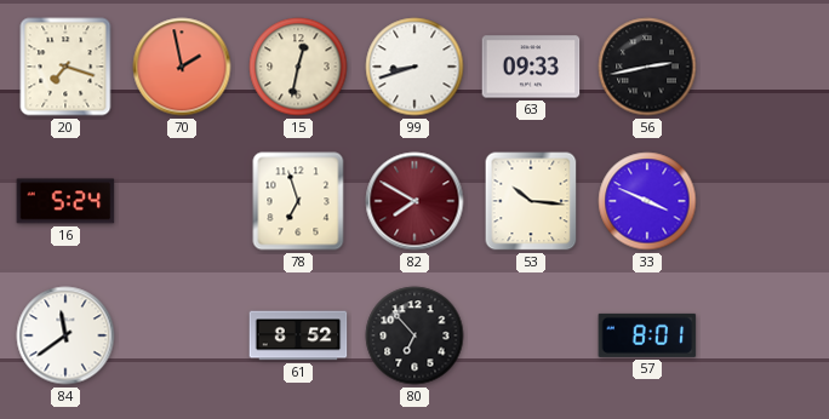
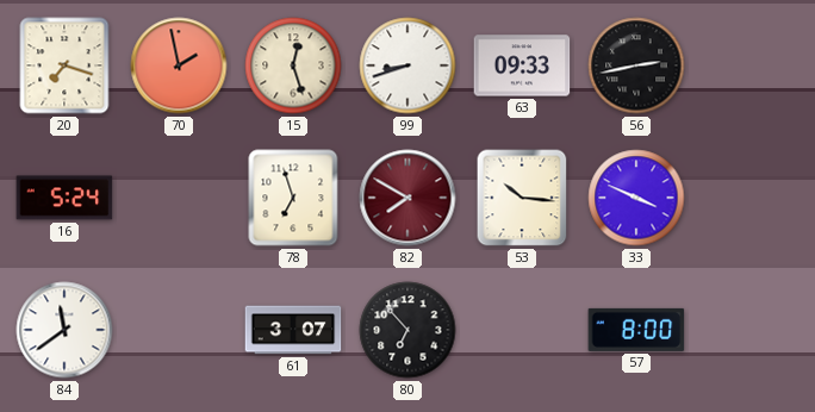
15: 12:32 -> 12:27
61: 8:52 -> 3:07
57: 8:01 -> 8:00
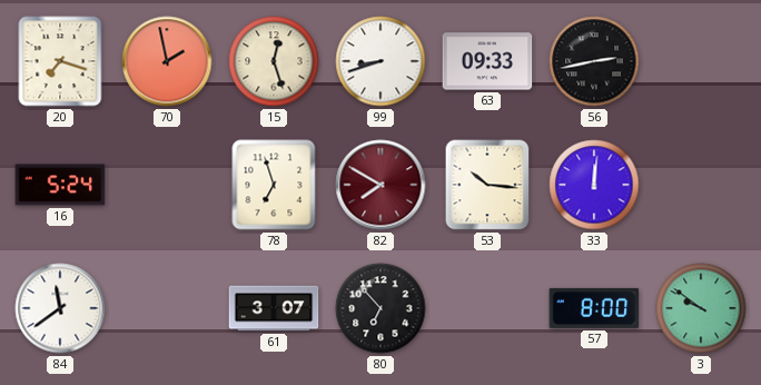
33: 3:49 -> 12:01
3: none -> 9:51
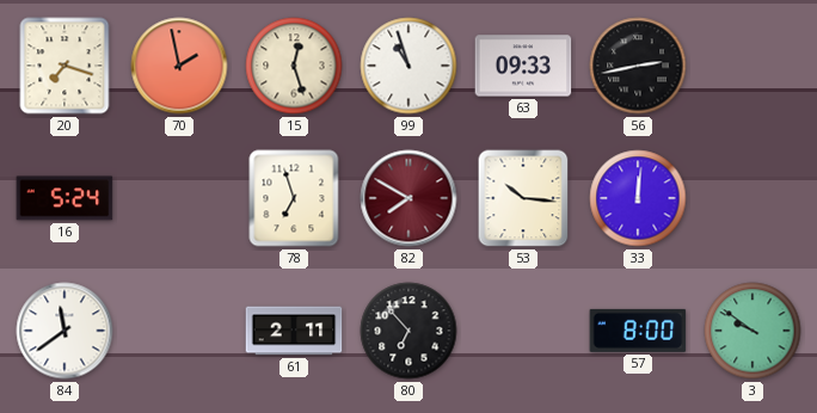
99: 8:42 -> 10:57
61: 3:07 -> 2:11
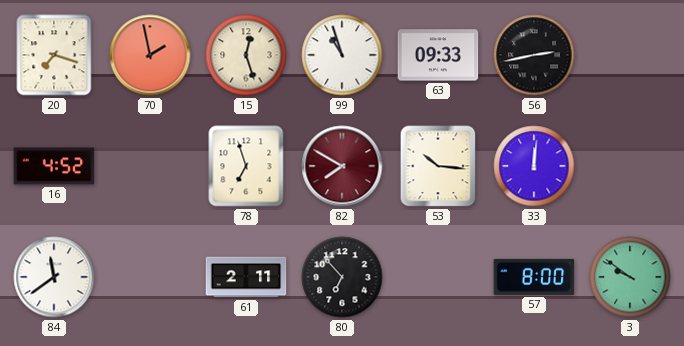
16: 5:24 -> 4:52
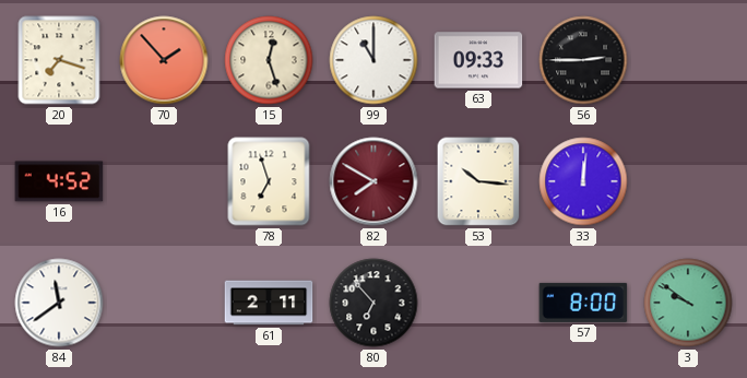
70: 1:58 -> 1:53
99: 10:57 -> 11:00
56: 2:43 -> 2:45
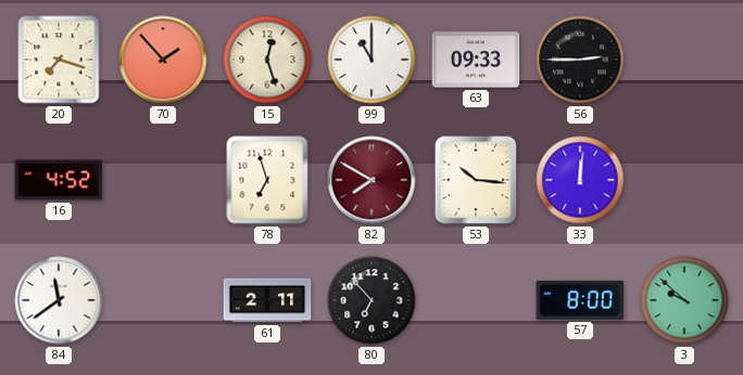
3: 9:51 -> 9:52
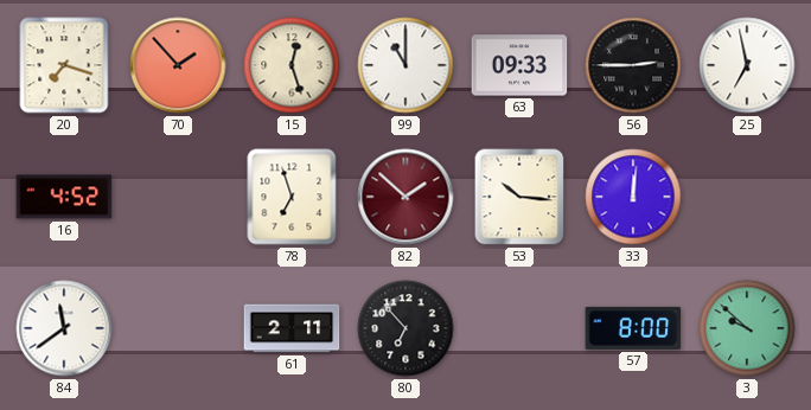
25: none -> 6:58
82: 7:50 -> 1:52
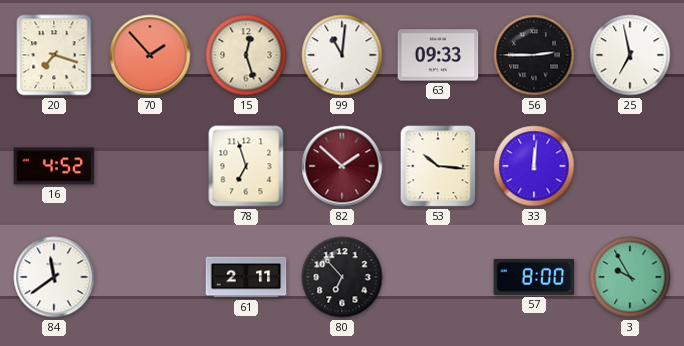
99: 11:00 -> 11:01
3: 9:52 -> 9:55
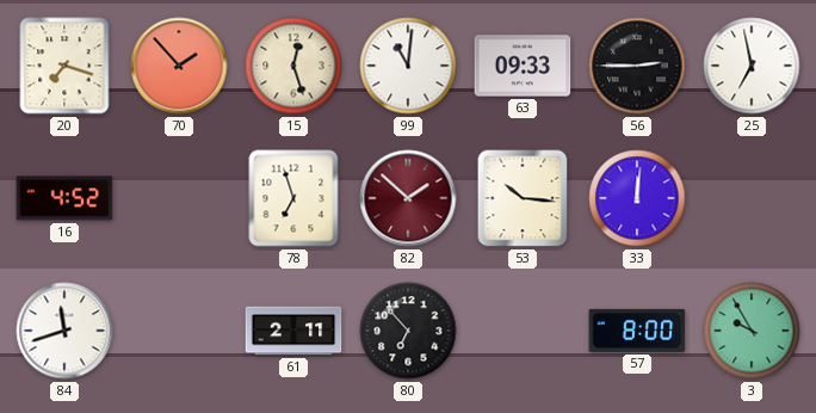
84: 11:39 -> 11:42
